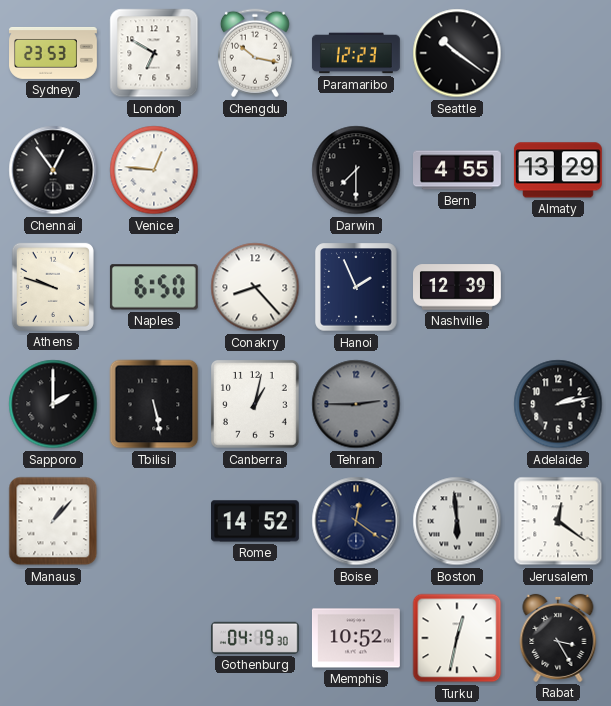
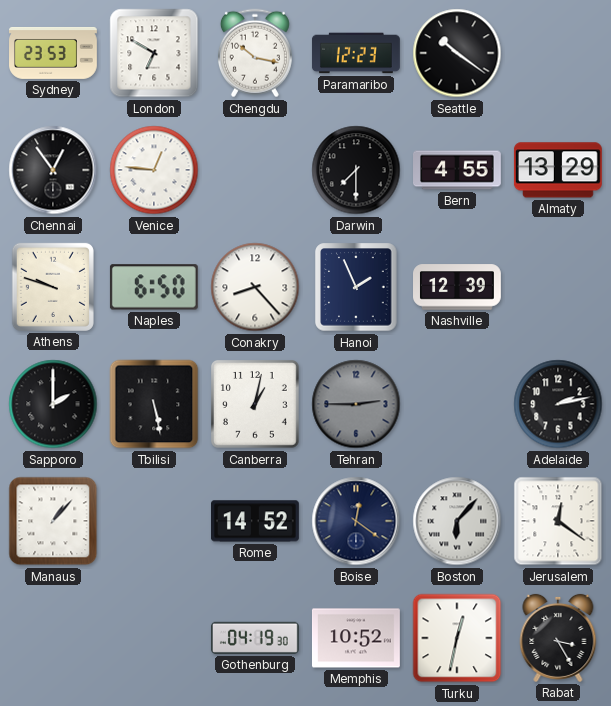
Boston: 5:59 -> 6:07
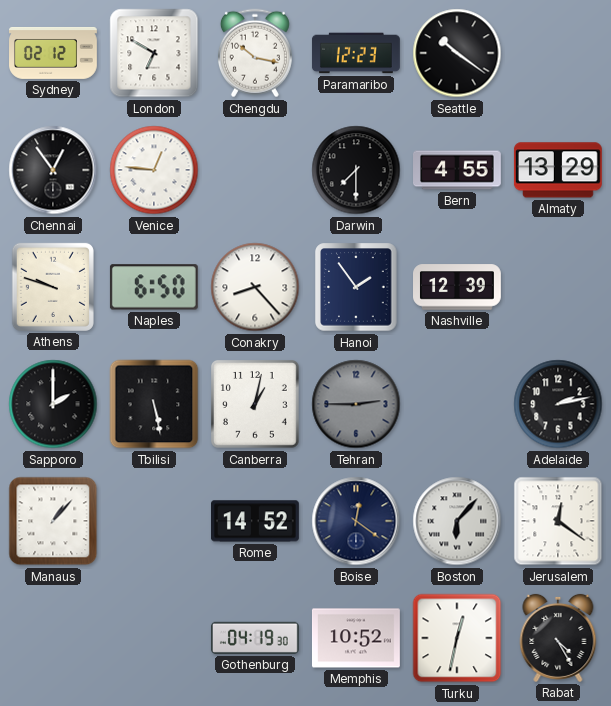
Sydney: 23:53 -> 02:12
Hanoi: 1:56 -> 1:54
Rabat: 3:25 -> 4:25
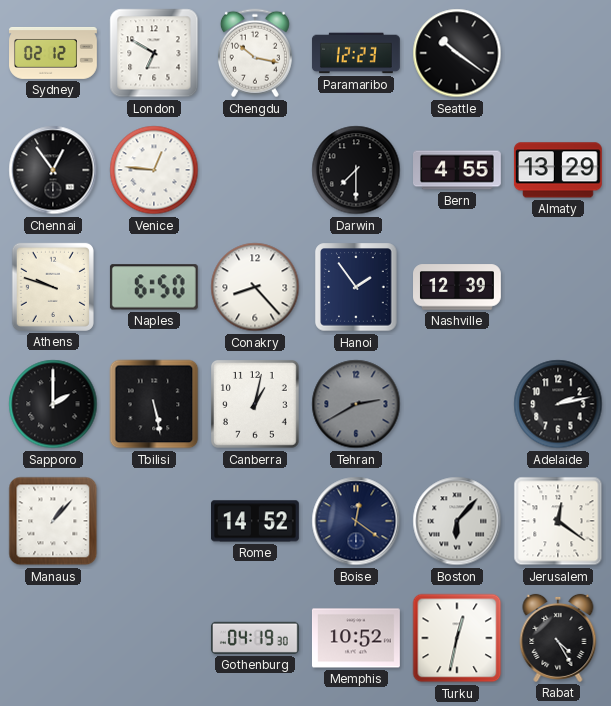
Tehran: 2:45 -> 2:40
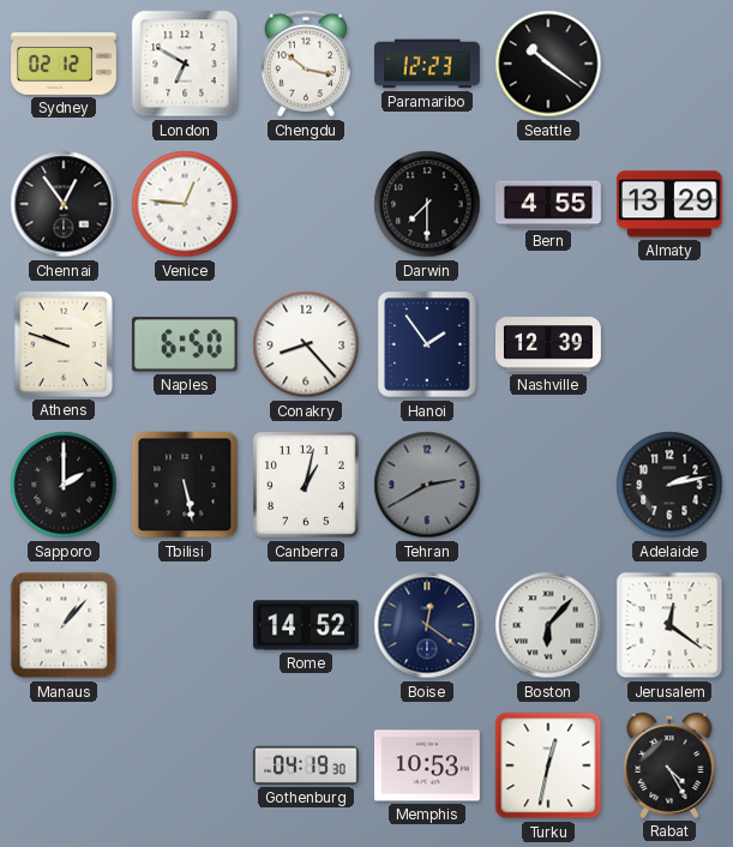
Memphis: 10:52 -> 10:53
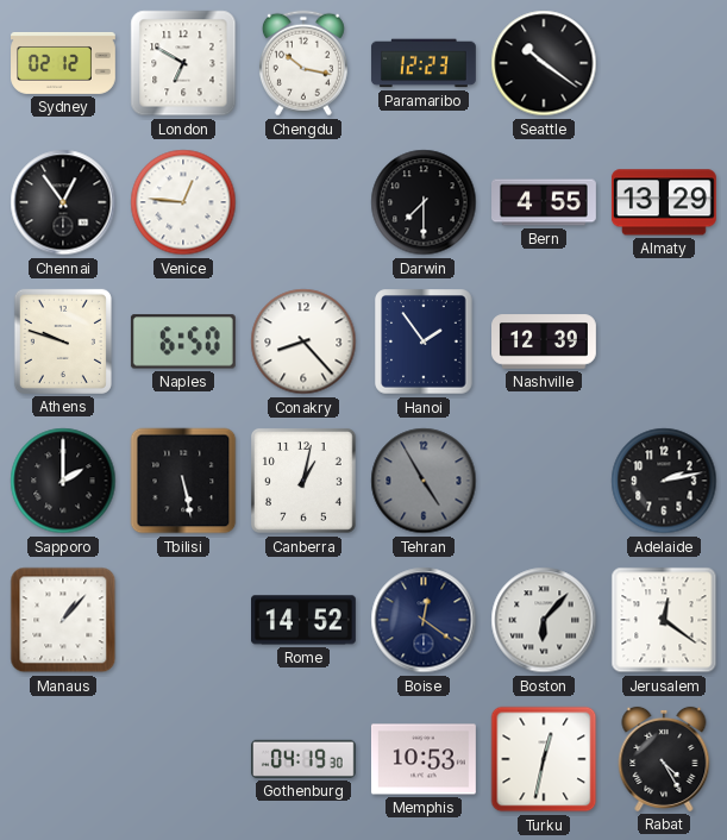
Tehran: 2:40 -> 4:55
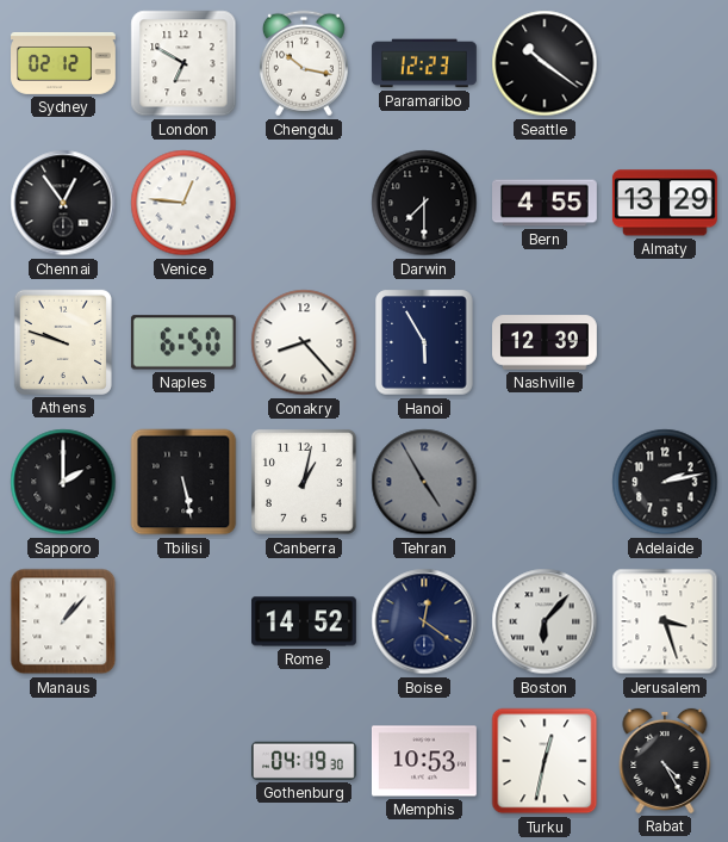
Hanoi: 1:54 -> 5:55
Jerusalem: 12:21 -> 3:27
